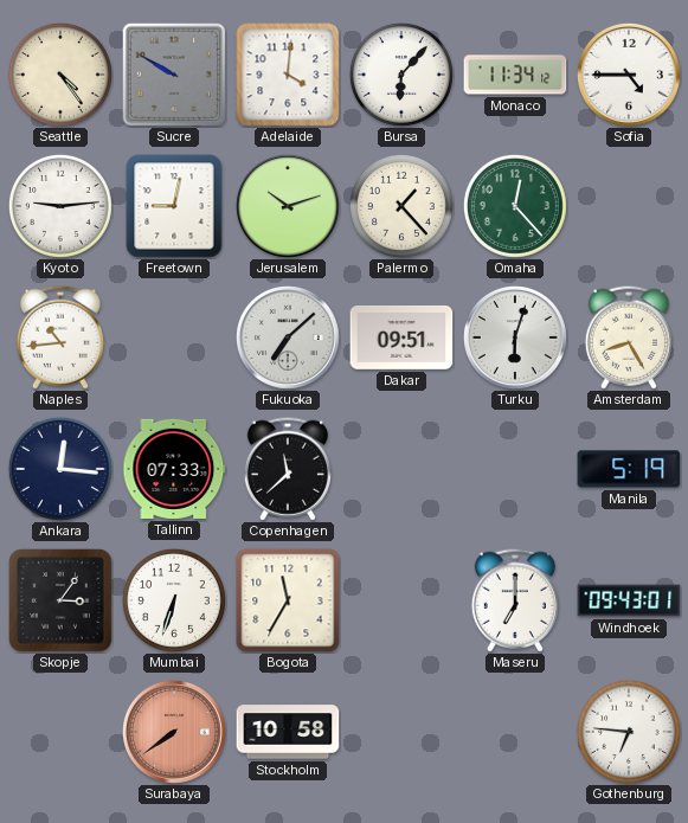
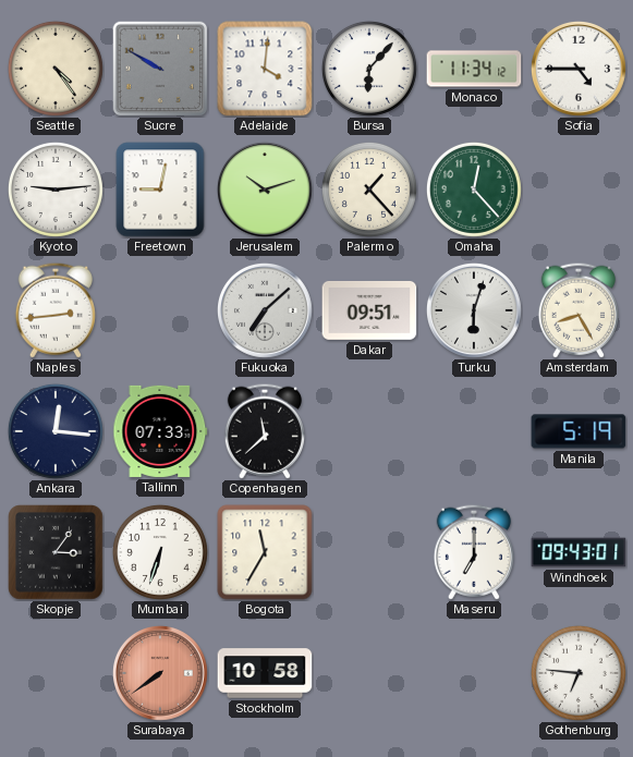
Naples: 10:44 -> 2:44
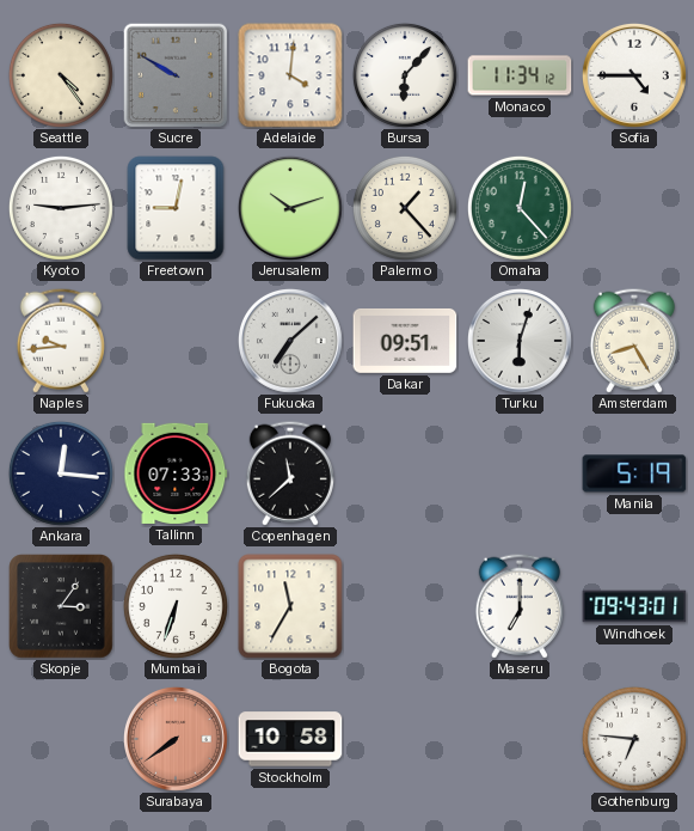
Naples: 2:44 -> 9:44
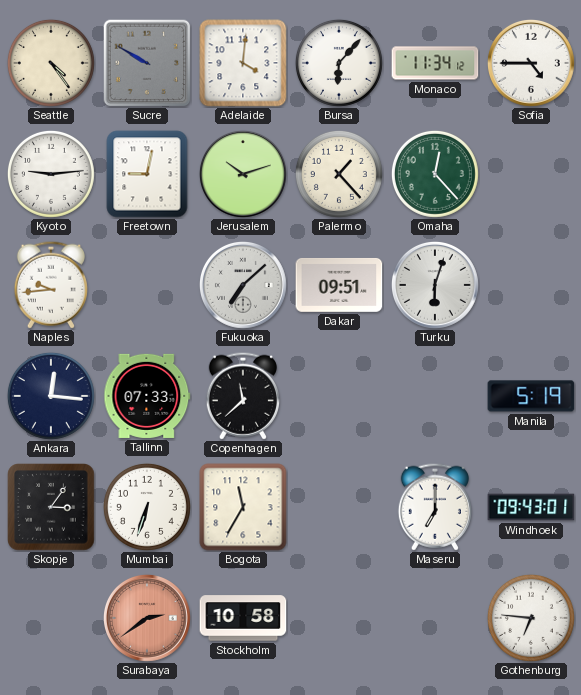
Amsterdam: 8:25 -> none
Surabaya: 7:39 -> 2:39
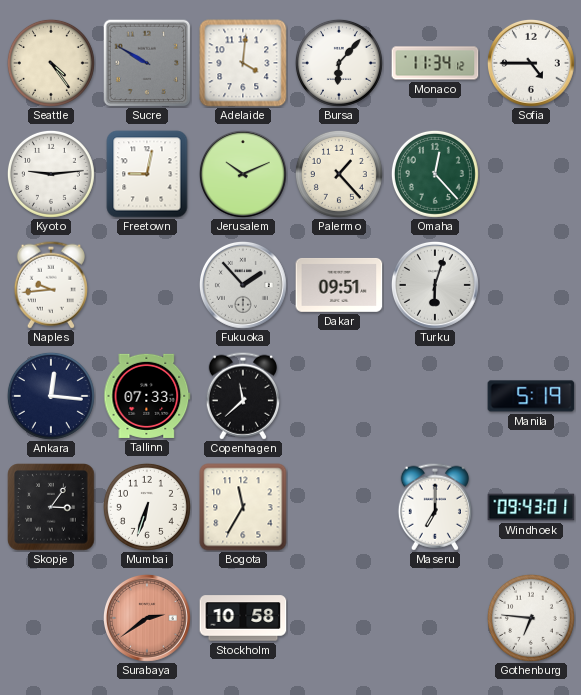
Jerusalem: 10:12 -> 10:11
Fukuoka: 7:08 -> 1:53
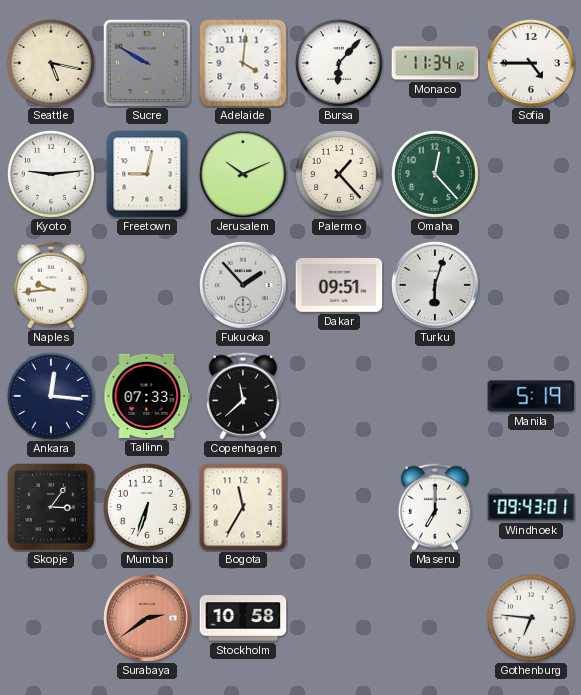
Seattle: 4:24 -> 5:17
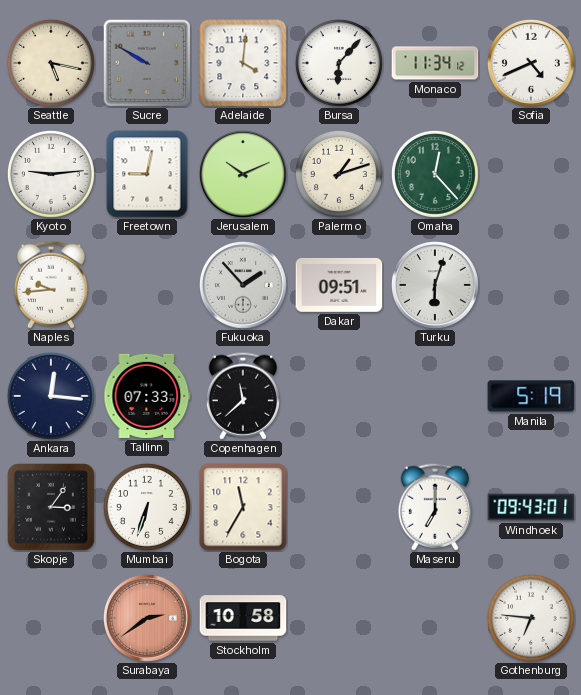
Sofia: 4:45 -> 4:41
Palermo: 1:23 -> 1:12
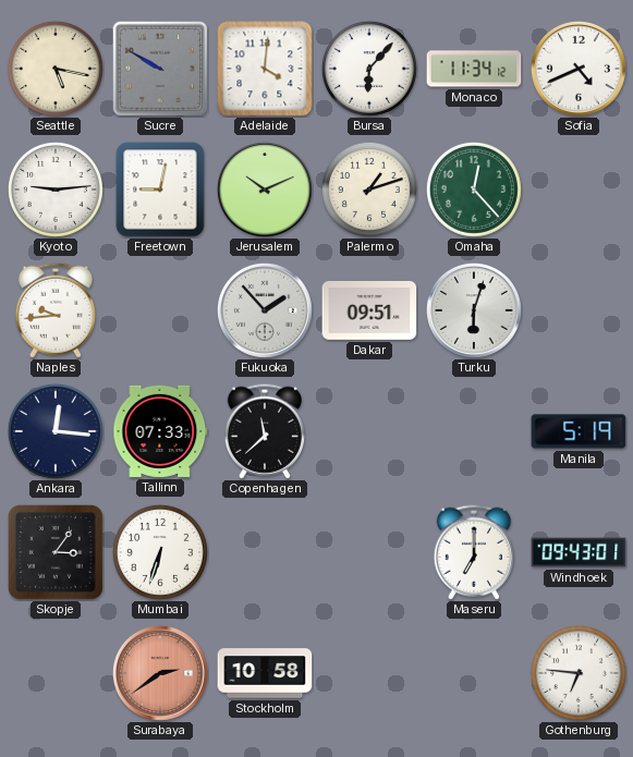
Bogota: 11:35 -> none
